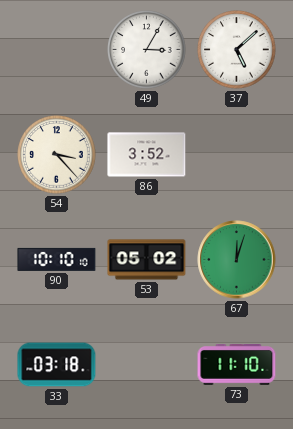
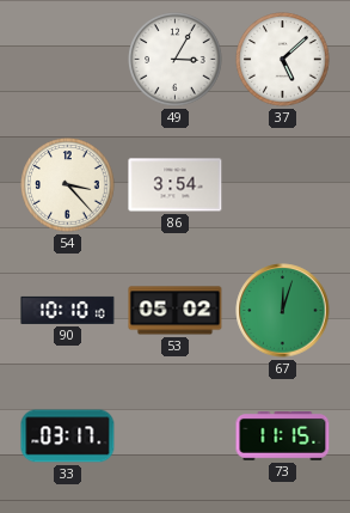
86: 3:52 -> 3:54
33: 03:18 -> 03:17
73: 11:10 -> 11:15
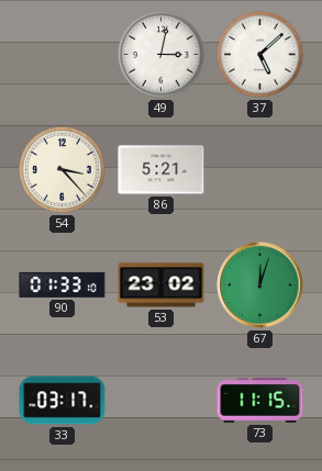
49: 3:05 -> 3:02
86: 3:54 -> 5:21
90: 10:10 -> 01:33
53: 05:02 -> 23:02
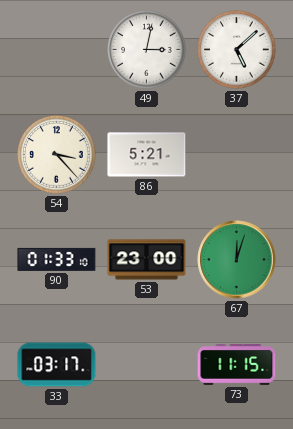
53: 23:02 -> 23:00
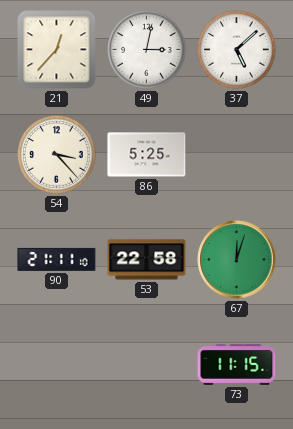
21: none -> 12:37
86: 5:21 -> 5:25
90: 01:33 -> 21:11
53: 23:00 -> 22:58
33: 03:17 -> none
